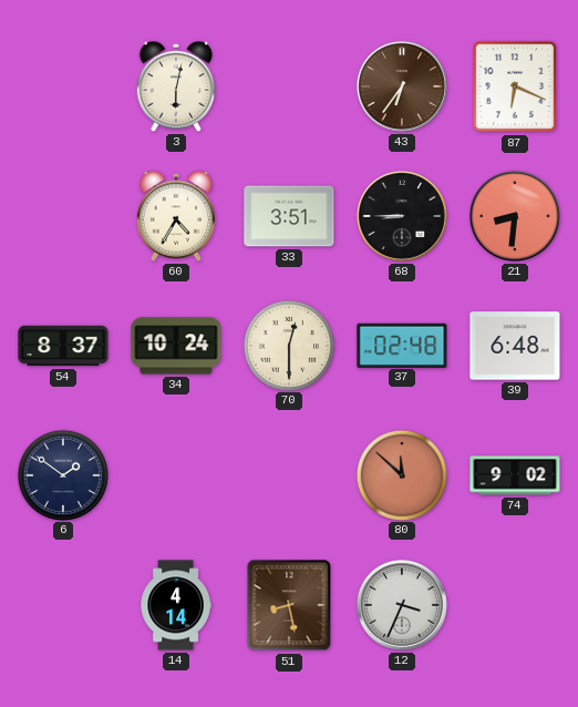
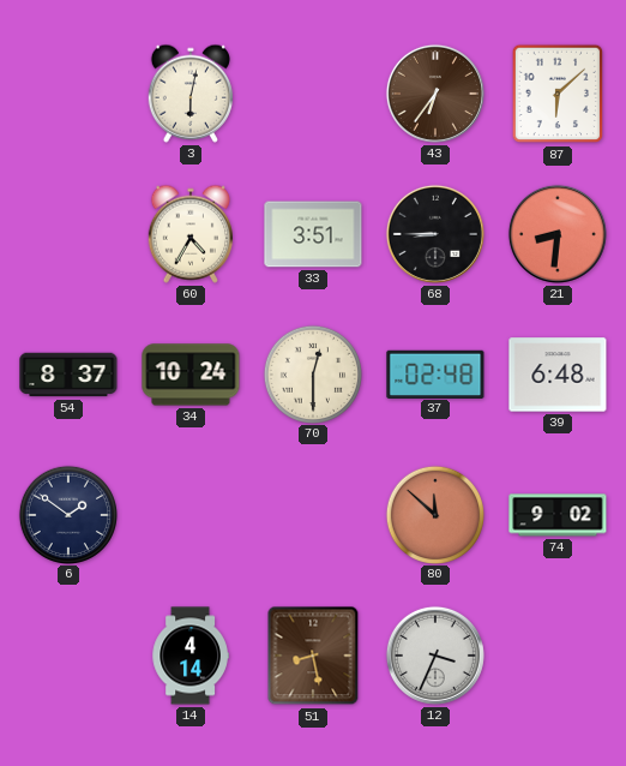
87: 6:19 -> 6:08
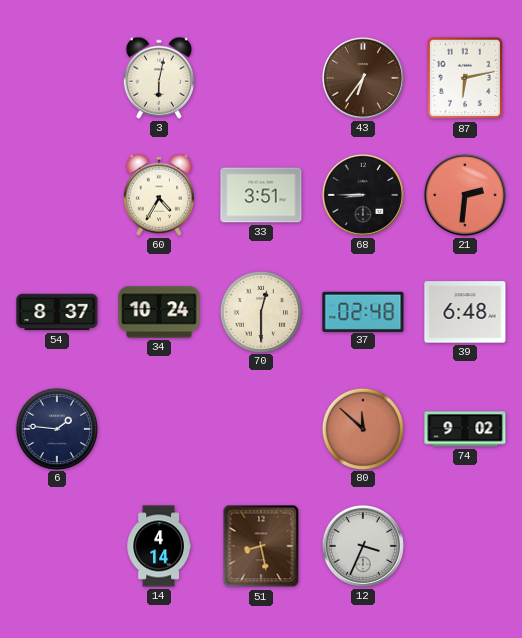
87: 6:08 -> 6:13
21: 8:31 -> 2:31
6: 1:51 -> 1:46
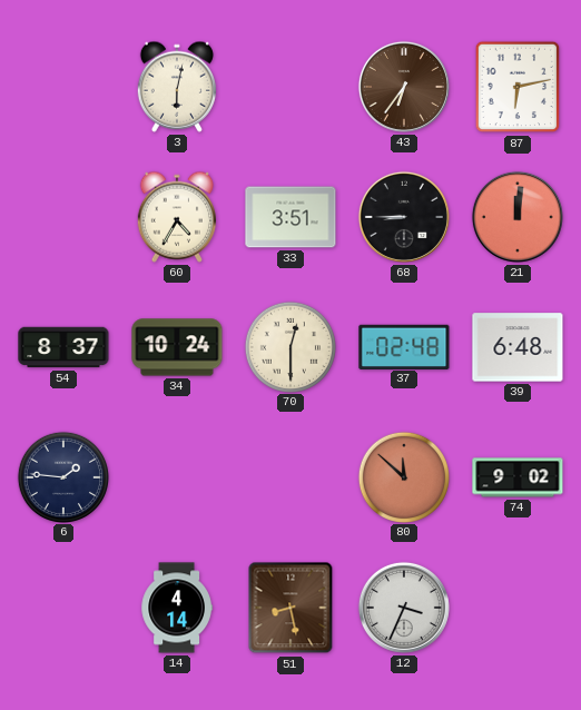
21: 2:31 -> 12:01
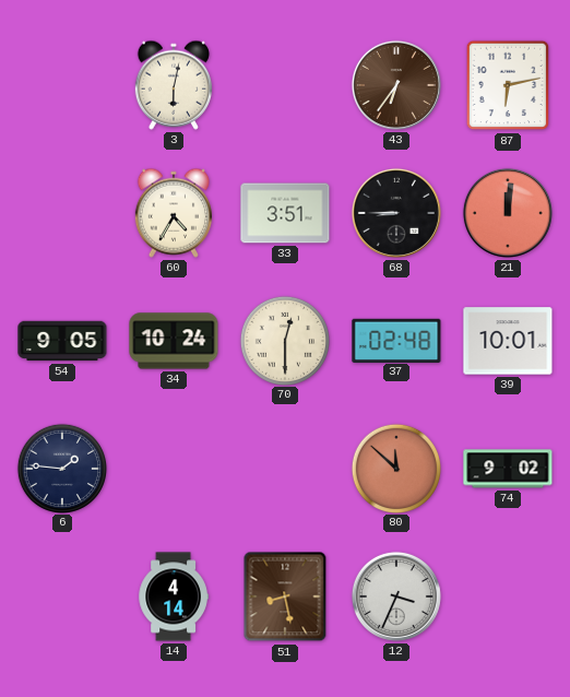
54: 8:37 -> 9:05
39: 6:48 -> 10:01
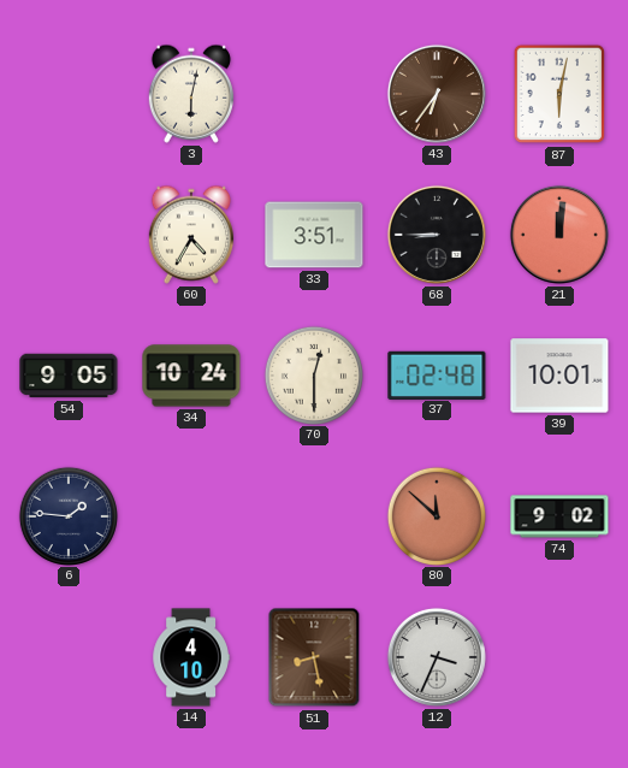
87: 6:13 -> 6:02
14: 4:14 -> 4:10
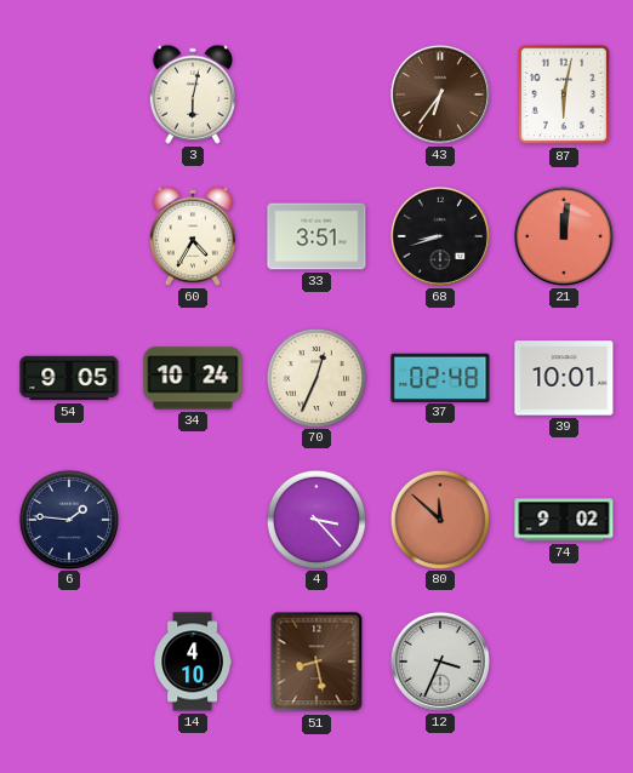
68: 8:45 -> 8:42
70: 12:30 -> 12:34
4: none -> 3:23
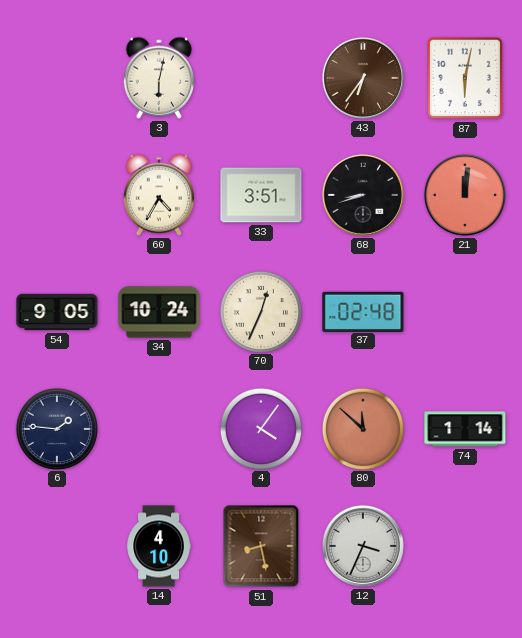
39: 10:01 -> none
4: 3:23 -> 4:06
74: 9:02 -> 1:14
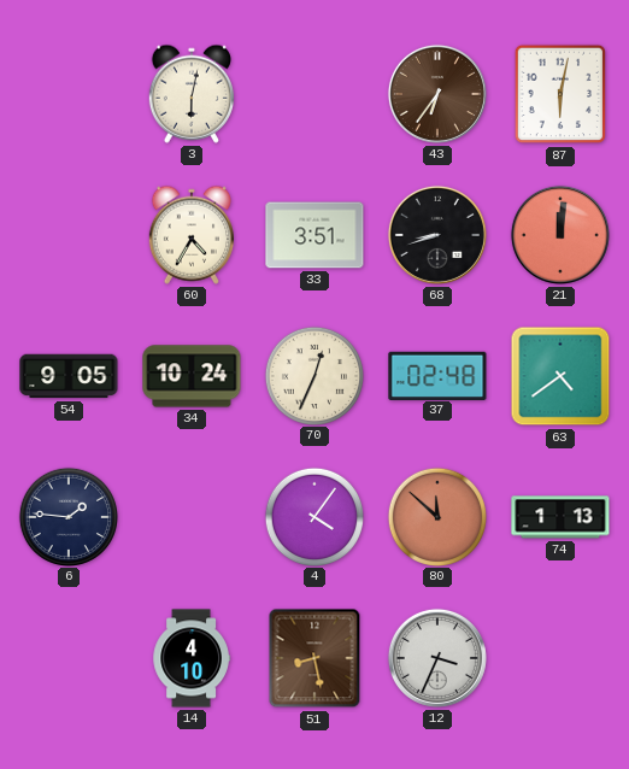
63: none -> 4:39
74: 1:14 -> 1:13
